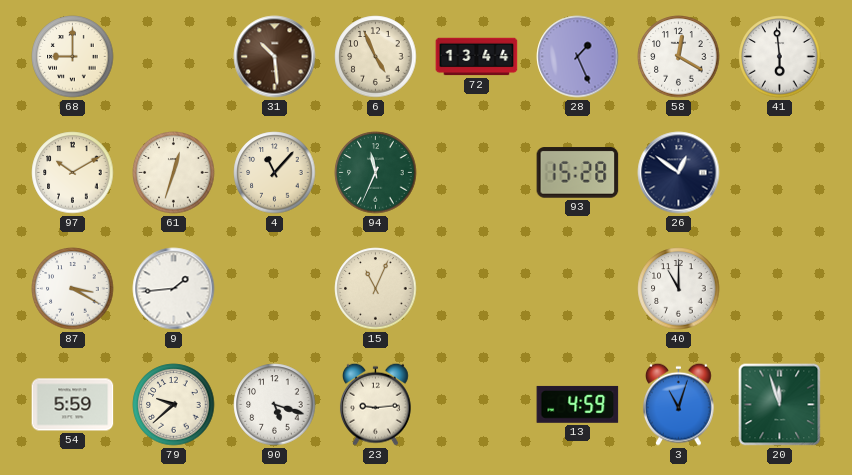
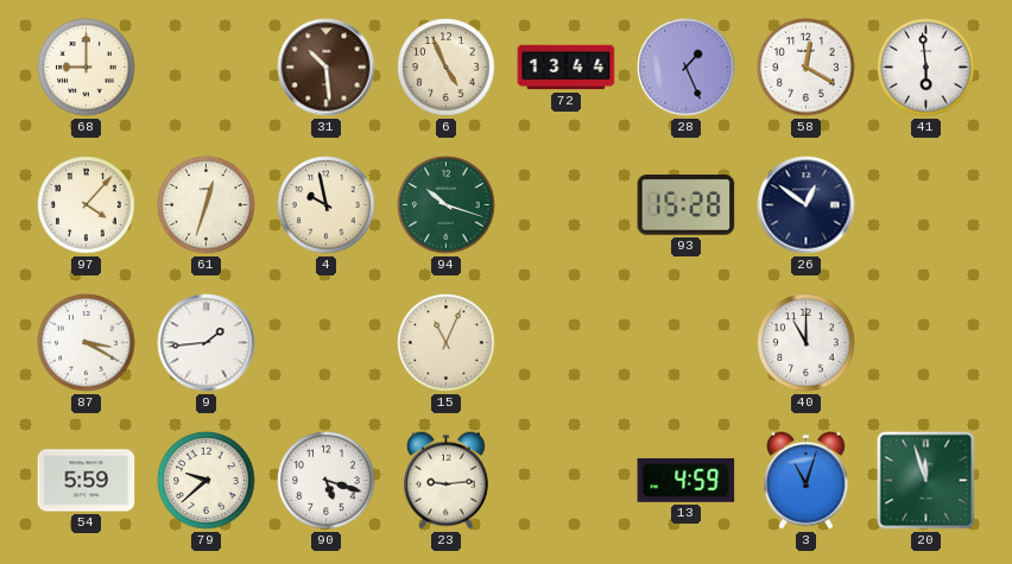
97: 10:10 -> 4:07
4: 11:07 -> 9:58
94: 11:34 -> 10:18
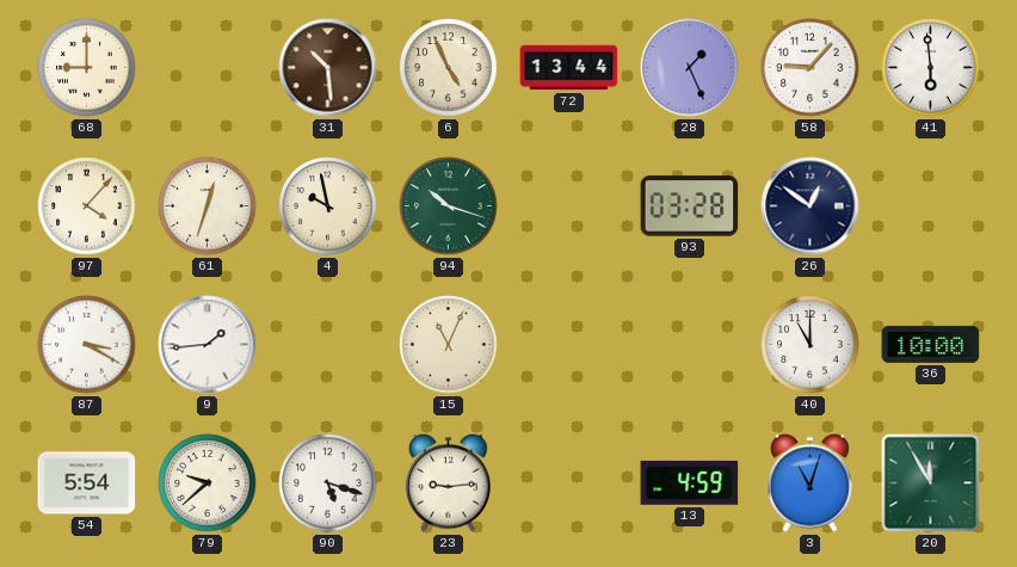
58: 12:20 -> 9:07
93: 15:28 -> 03:28
36: none -> 10:00
54: 5:59 -> 5:54
20: 11:57 -> 11:55
